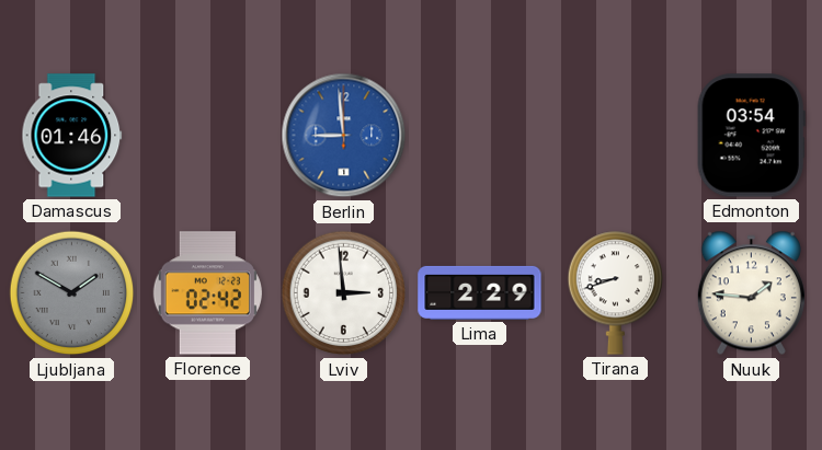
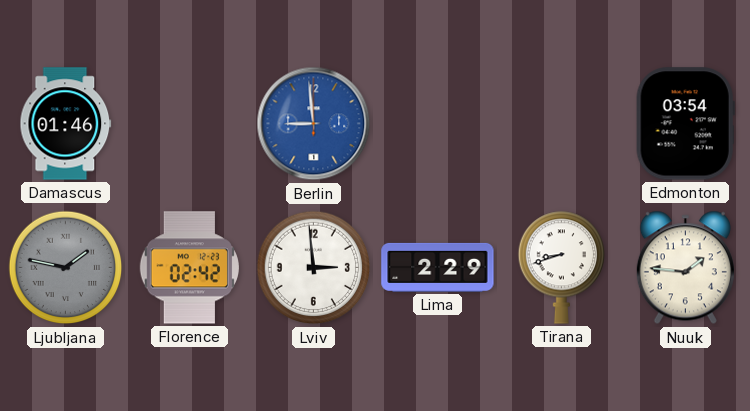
Ljubljana: 1:50 -> 1:47
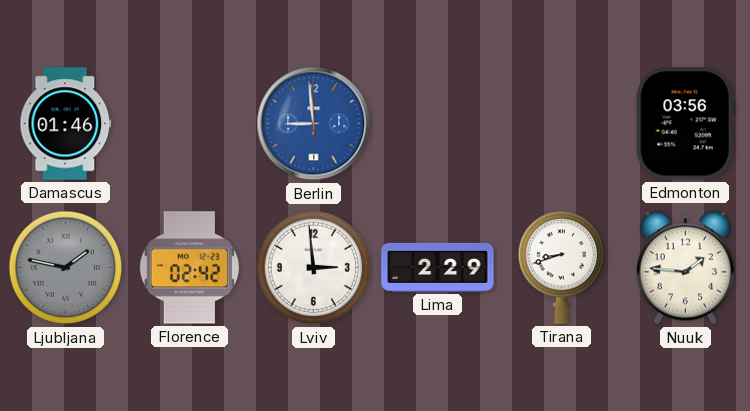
Edmonton: 03:54 -> 03:56
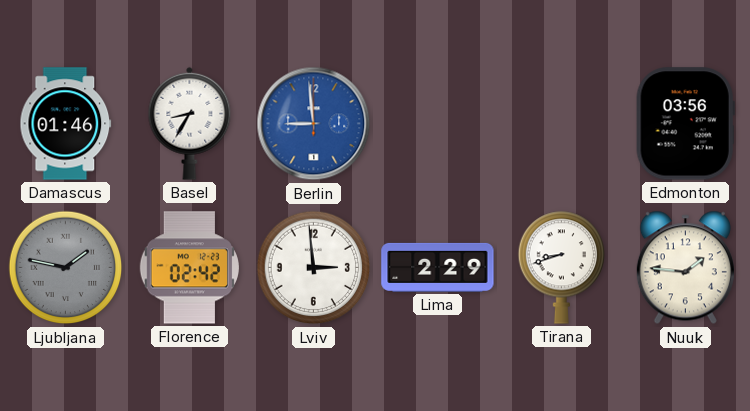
Basel: none -> 8:35
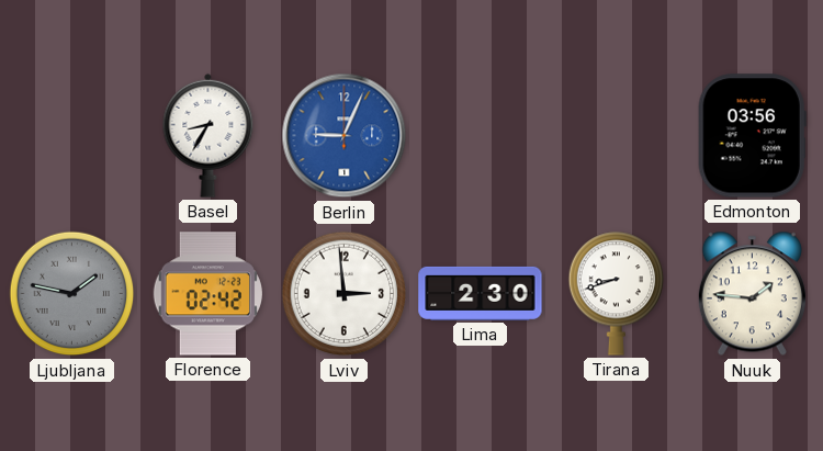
Damascus: 01:46 -> none
Berlin: 8:59 -> 9:04
Lima: 2:29 -> 2:30
